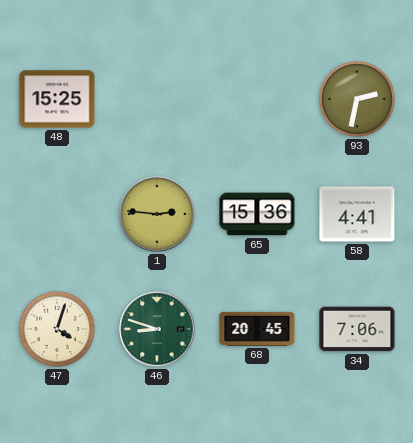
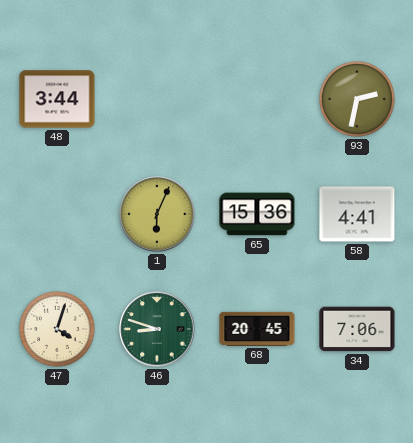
48: 15:25 -> 3:44
1: 2:46 -> 6:04
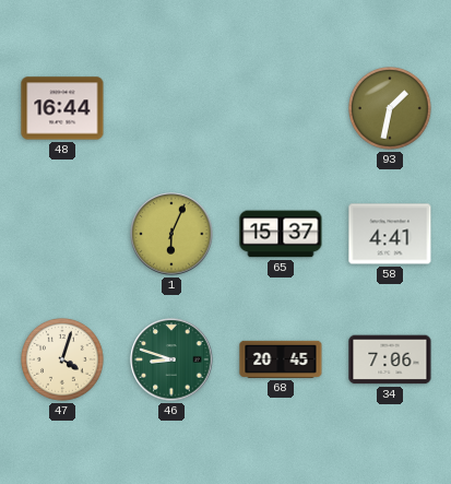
48: 3:44 -> 16:44
93: 2:32 -> 1:32
65: 15:36 -> 15:37
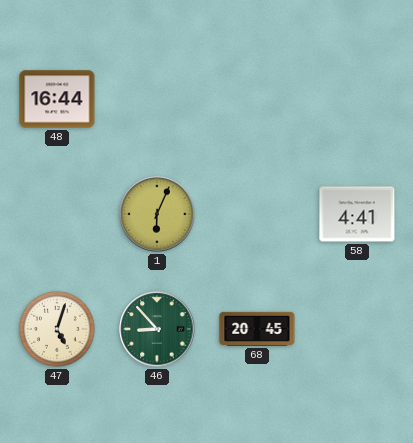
93: 1:32 -> none
65: 15:37 -> none
47: 4:03 -> 5:03
46: 8:48 -> 8:53
34: 7:06 -> none
